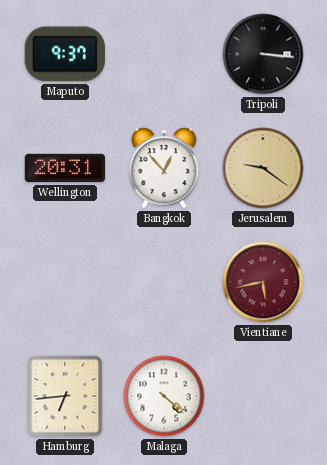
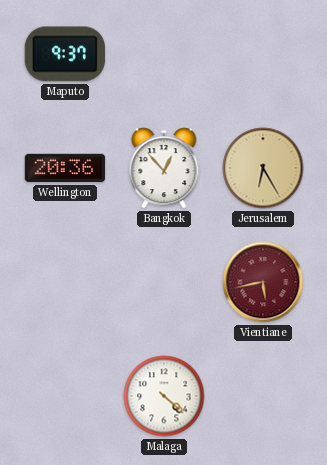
Tripoli: 3:16 -> none
Wellington: 20:31 -> 20:36
Jerusalem: 9:21 -> 6:25
Hamburg: 6:44 -> none
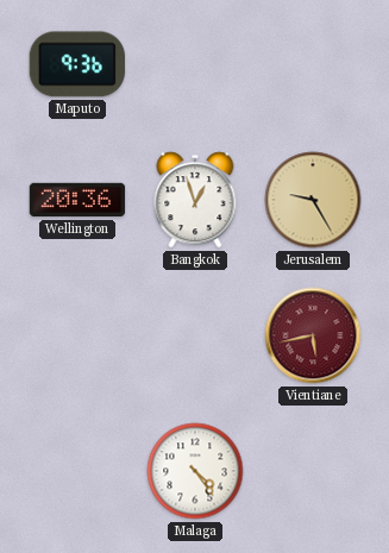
Maputo: 9:37 -> 9:36
Bangkok: 12:53 -> 12:57
Jerusalem: 6:25 -> 9:25
Malaga: 4:22 -> 4:24
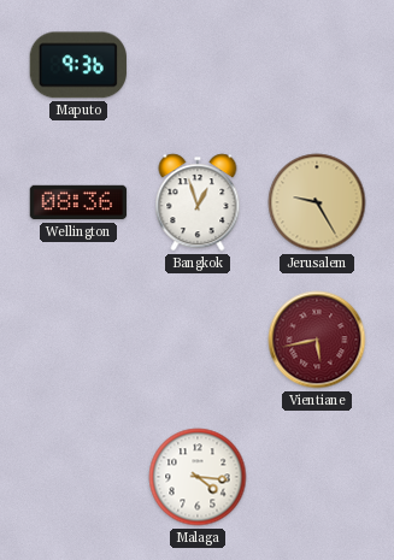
Wellington: 20:36 -> 08:36
Malaga: 4:24 -> 4:16
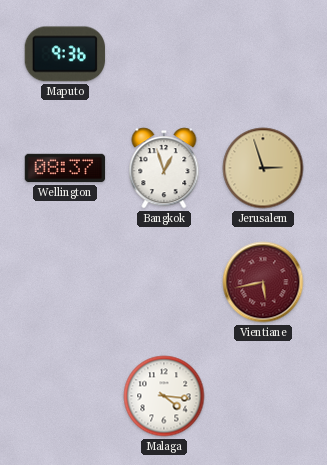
Wellington: 08:36 -> 08:37
Jerusalem: 9:25 -> 2:57
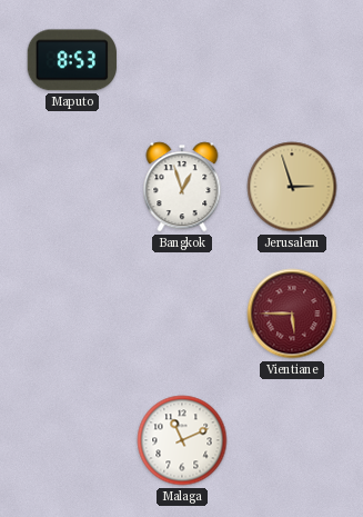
Maputo: 9:36 -> 8:53
Wellington: 08:37 -> none
Vientiane: 5:43 -> 5:45
Malaga: 4:16 -> 11:11
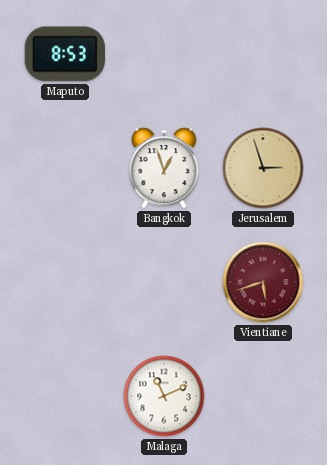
Vientiane: 5:45 -> 5:42
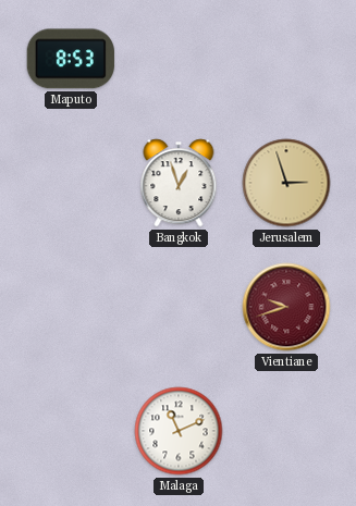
Vientiane: 5:42 -> 9:42
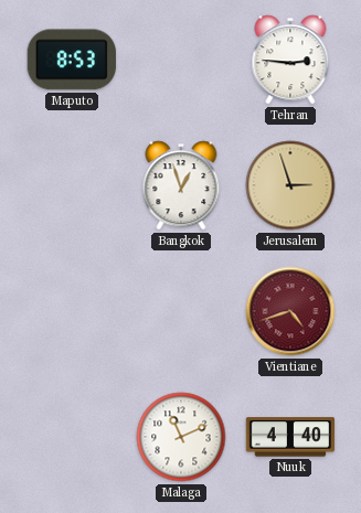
Tehran: none -> 2:46
Vientiane: 9:42 -> 4:42
Nuuk: none -> 4:40
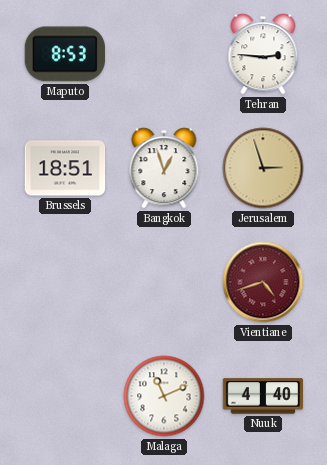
Brussels: none -> 18:51
